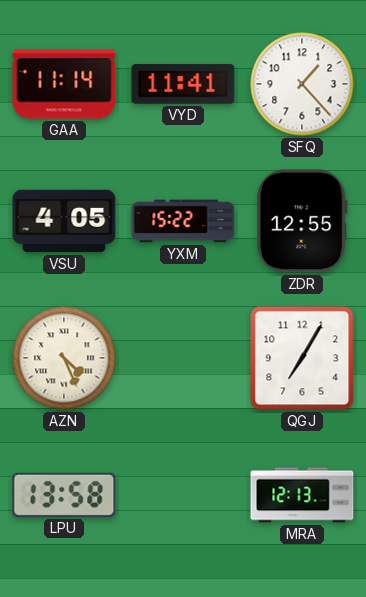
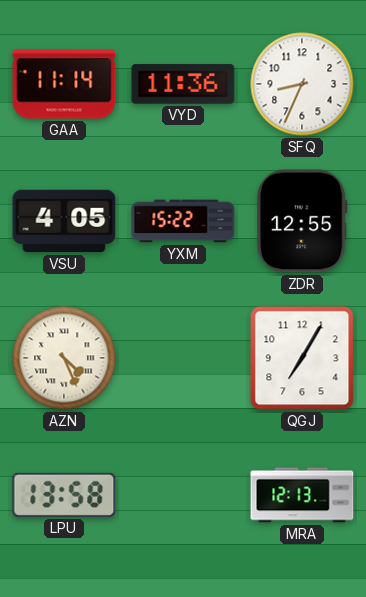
VYD: 11:41 -> 11:36
SFQ: 1:23 -> 8:34
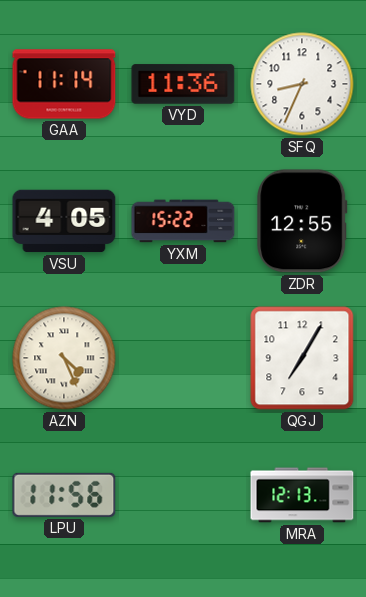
LPU: 13:58 -> 11:56
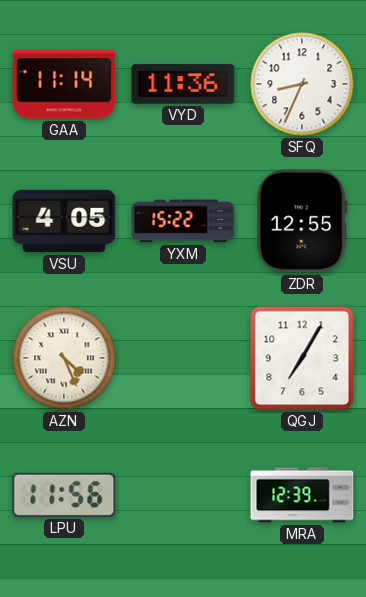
MRA: 12:13 -> 12:39
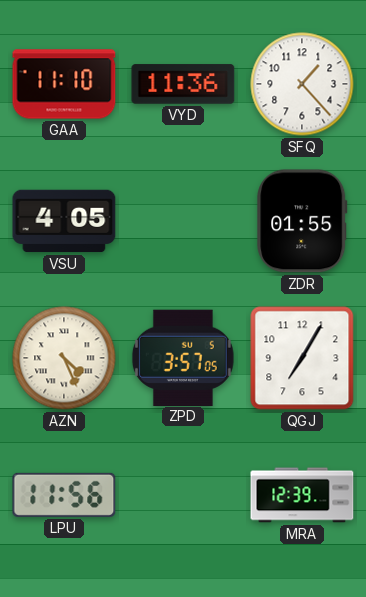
GAA: 11:14 -> 11:10
SFQ: 8:34 -> 1:23
YXM: 15:22 -> none
ZDR: 12:55 -> 01:55
ZPD: none -> 3:57
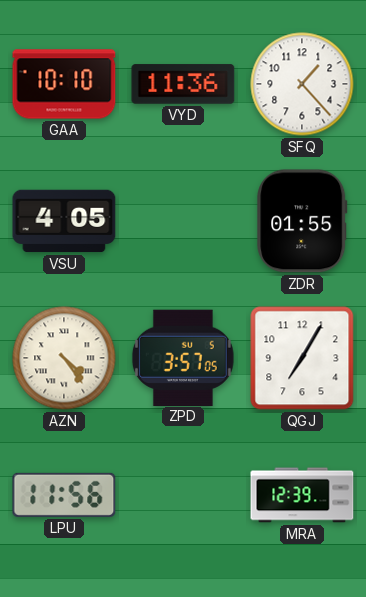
GAA: 11:10 -> 10:10
AZN: 4:26 -> 4:24
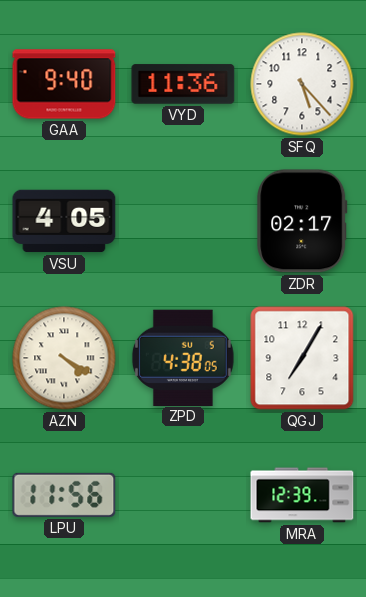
GAA: 10:10 -> 9:40
SFQ: 1:23 -> 5:23
ZDR: 01:55 -> 02:17
AZN: 4:24 -> 4:20
ZPD: 3:57 -> 4:38
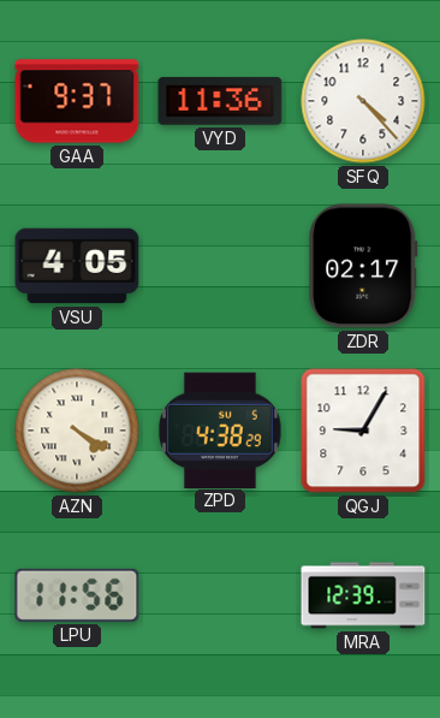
GAA: 9:40 -> 9:37
SFQ: 5:23 -> 4:23
ZPD: 4:38:05 -> 4:38:29
QGJ: 7:05 -> 9:05
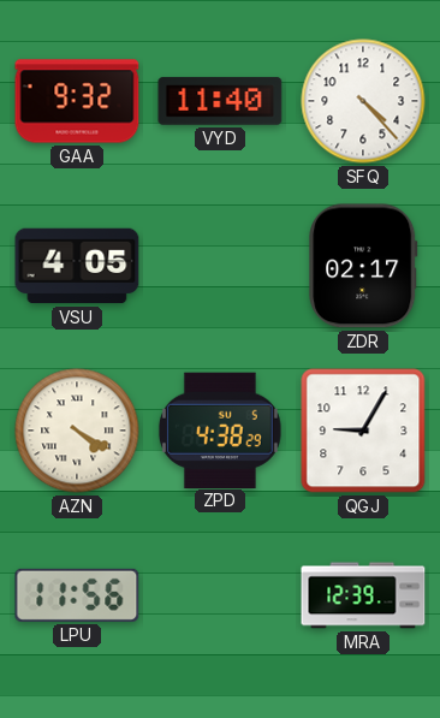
GAA: 9:37 -> 9:32
VYD: 11:36 -> 11:40
